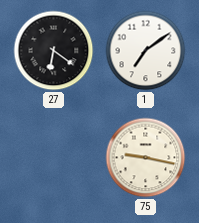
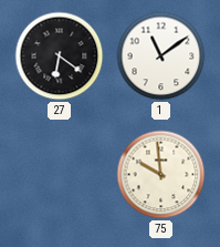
1: 7:09 -> 11:09
75: 9:17 -> 9:59
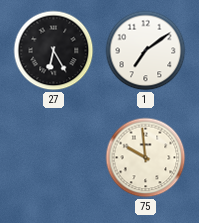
27: 6:21 -> 6:25
1: 11:09 -> 7:09
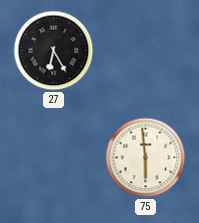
1: 7:09 -> none
75: 9:59 -> 5:59
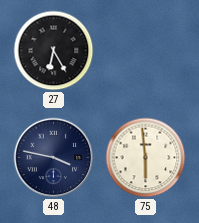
48: none -> 3:47
